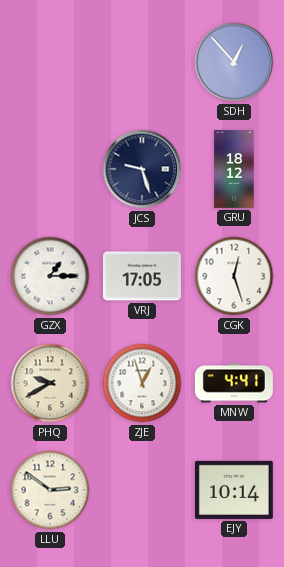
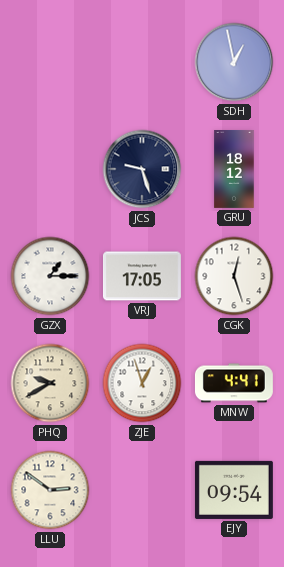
SDH: 12:53 -> 12:58
EJY: 10:14 -> 09:54
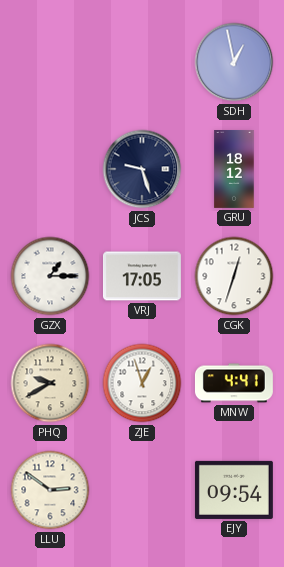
CGK: 12:27 -> 12:33
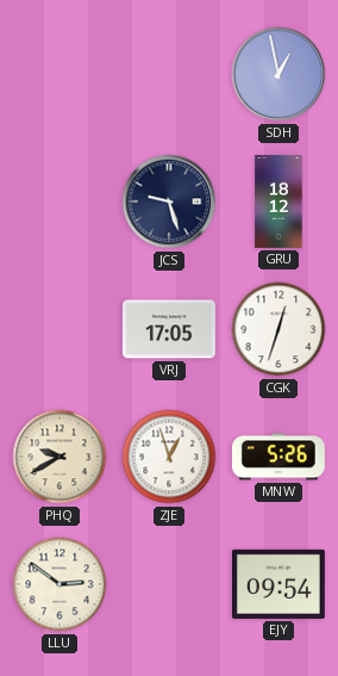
GZX: 1:15 -> none
MNW: 4:41 -> 5:26
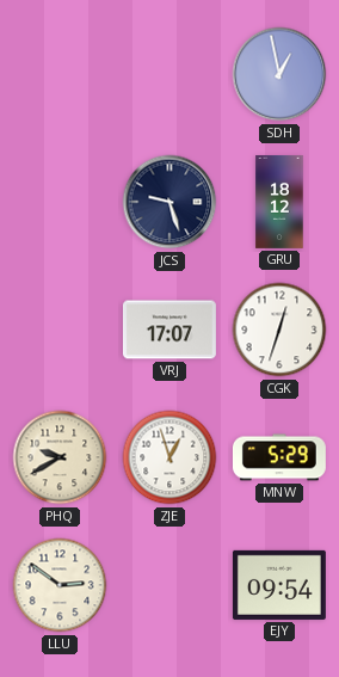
VRJ: 17:05 -> 17:07
MNW: 5:26 -> 5:29
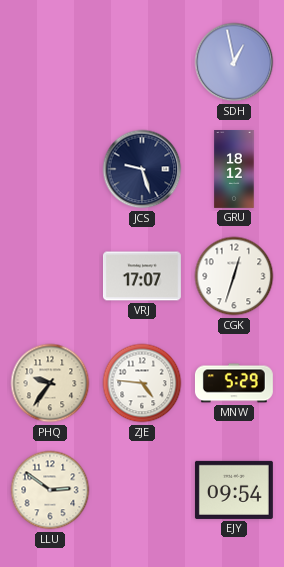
PHQ: 9:40 -> 9:36
ZJE: 12:57 -> 4:46
